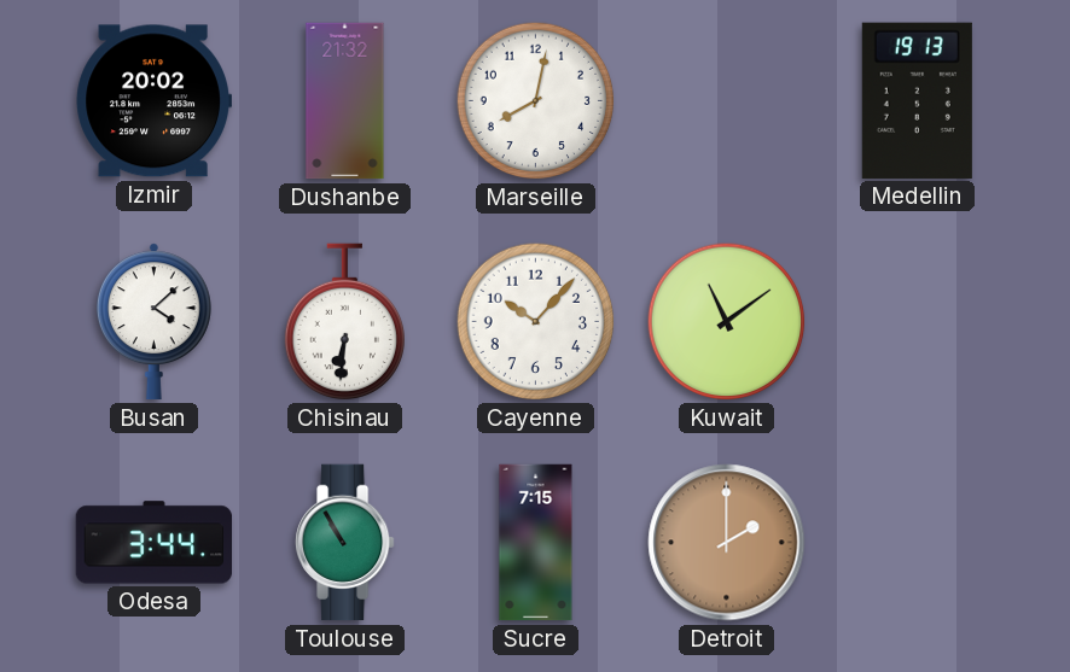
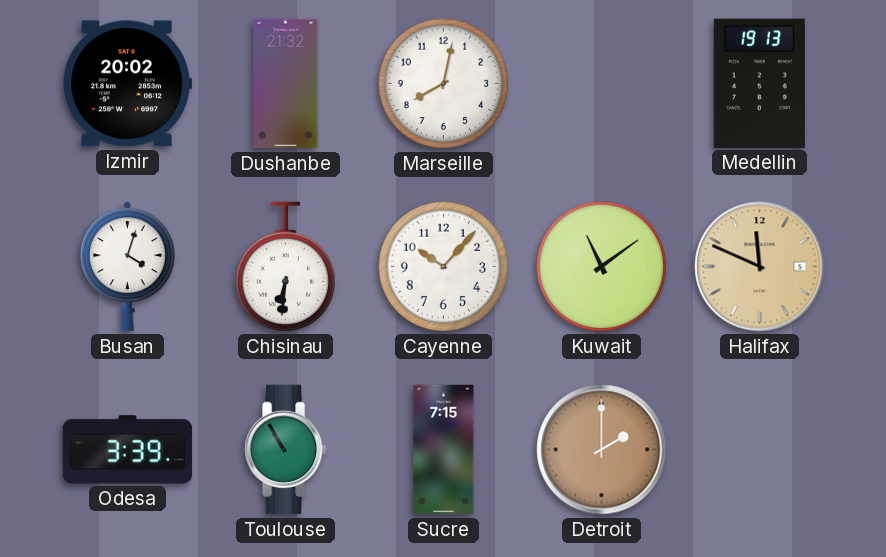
Busan: 4:08 -> 4:03
Halifax: none -> 11:49
Odesa: 3:44 -> 3:39
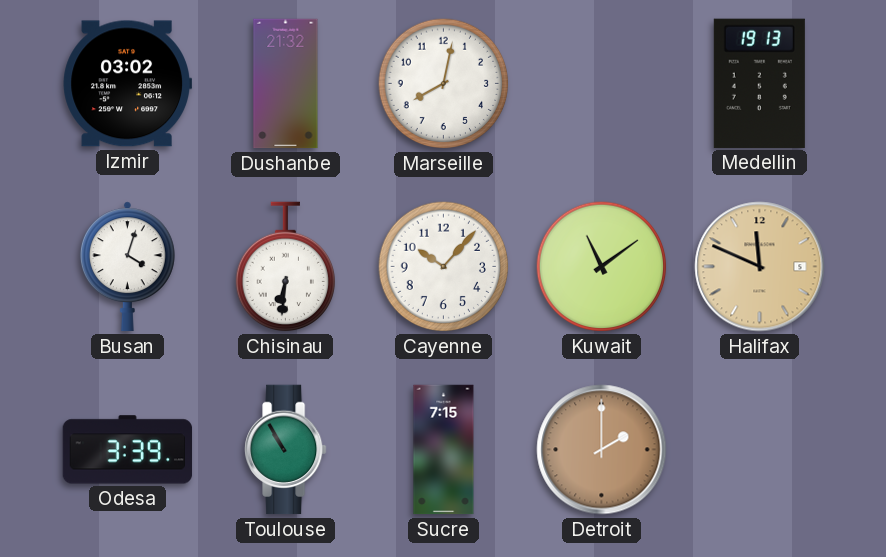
Izmir: 20:02 -> 03:02
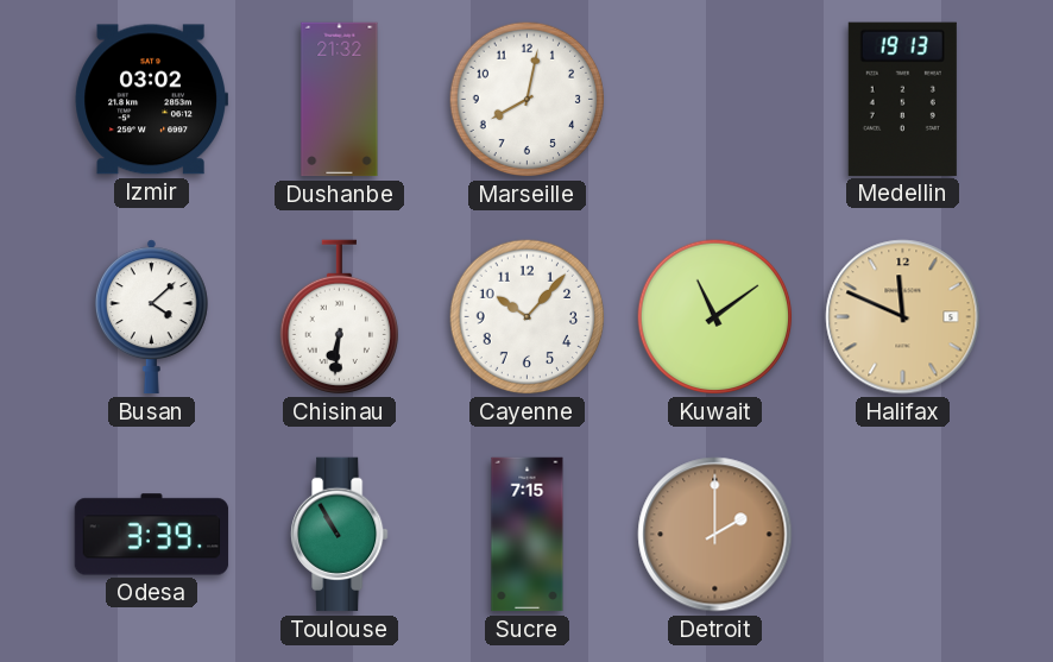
Busan: 4:03 -> 4:08
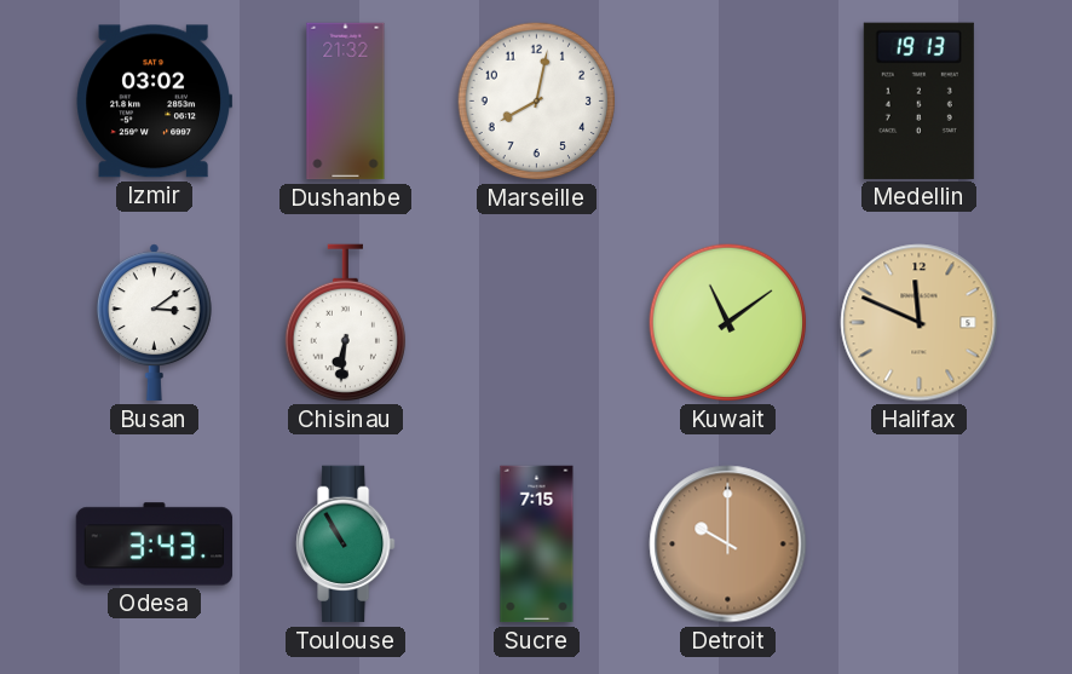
Busan: 4:08 -> 3:09
Cayenne: 10:07 -> none
Odesa: 3:39 -> 3:43
Detroit: 2:00 -> 10:00
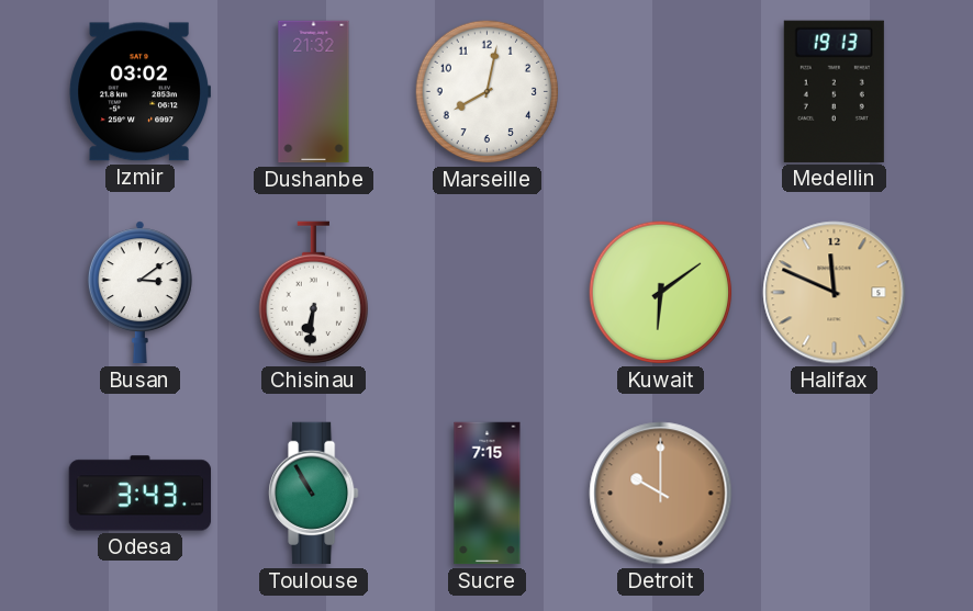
Kuwait: 11:09 -> 6:09
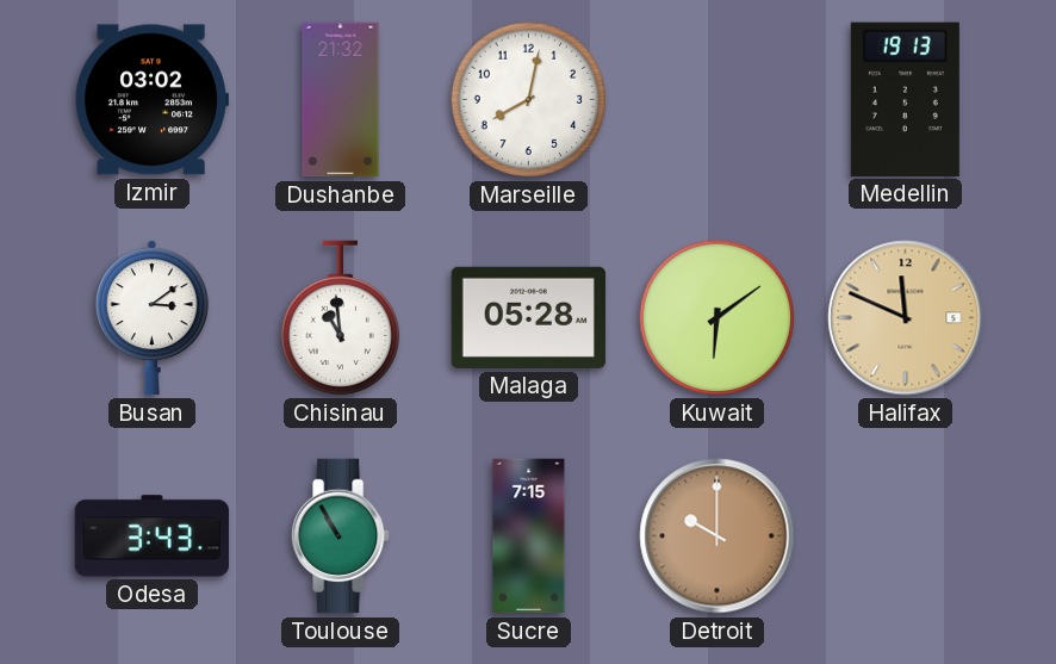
Chisinau: 6:31 -> 10:59
Malaga: none -> 05:28
